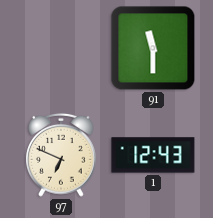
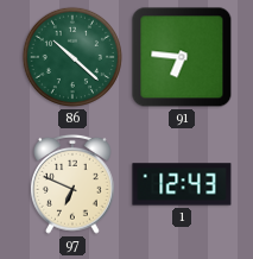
86: none -> 10:22
91: 11:30 -> 6:46
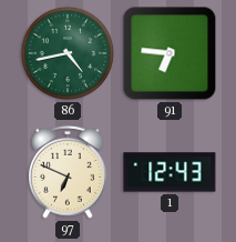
86: 10:22 -> 4:43
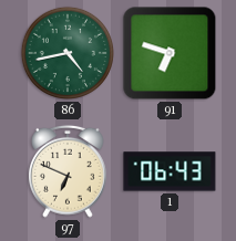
91: 6:46 -> 6:48
1: 12:43 -> 06:43
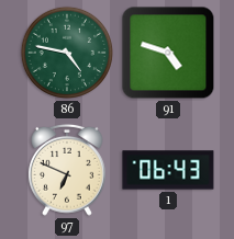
86: 4:43 -> 4:47
91: 6:48 -> 4:48
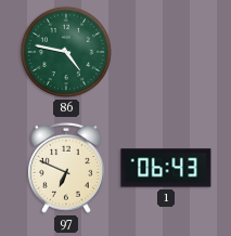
91: 4:48 -> none
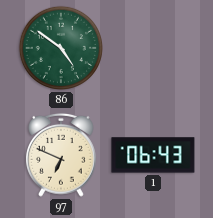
86: 4:47 -> 4:51
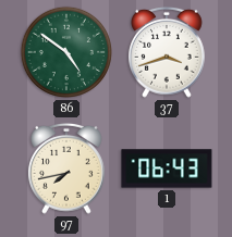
37: none -> 3:42
97: 6:49 -> 7:43
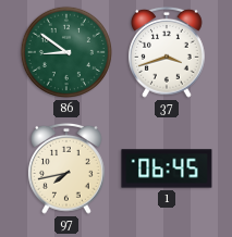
86: 4:51 -> 8:51
1: 06:43 -> 06:45
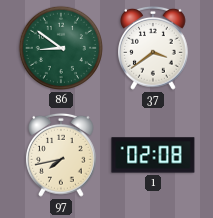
37: 3:42 -> 3:39
1: 06:45 -> 02:08
